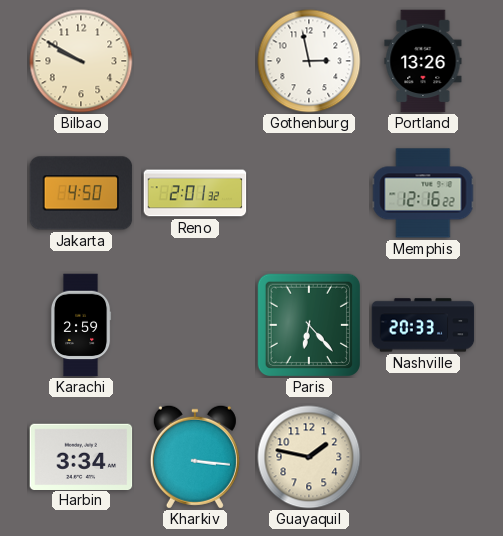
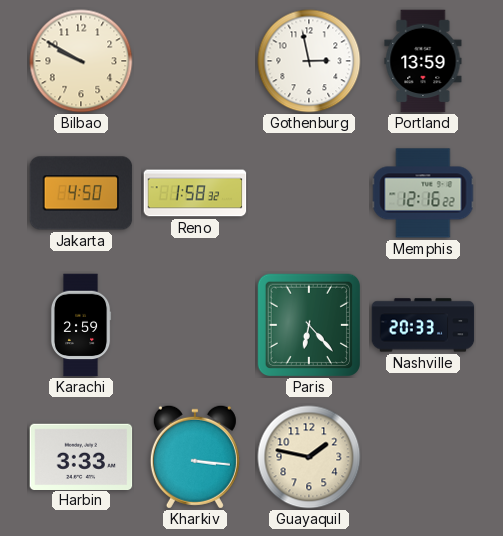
Portland: 13:26 -> 13:59
Reno: 2:01 -> 1:58
Harbin: 3:34 -> 3:33
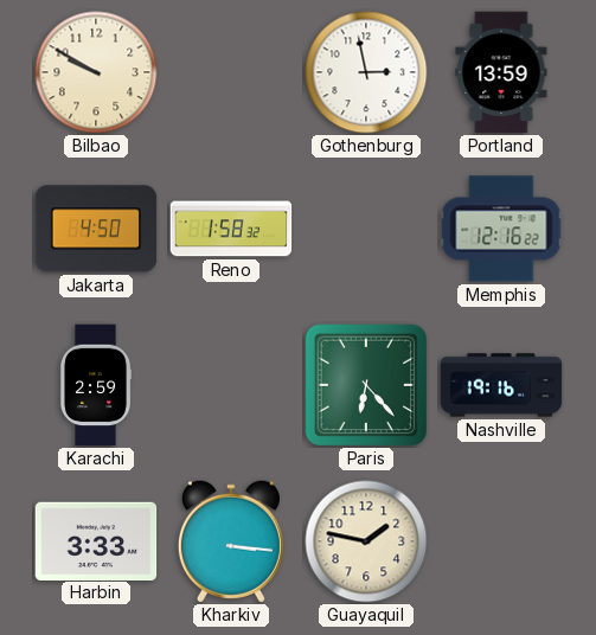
Nashville: 20:33 -> 19:16
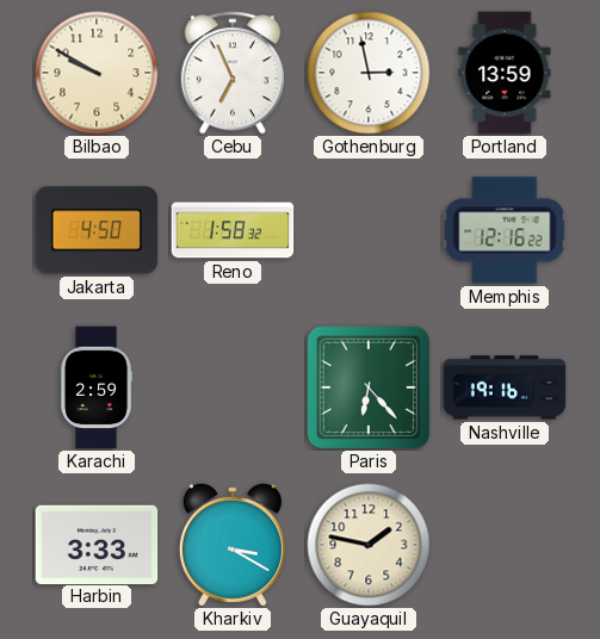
Cebu: none -> 6:56
Kharkiv: 3:16 -> 3:20
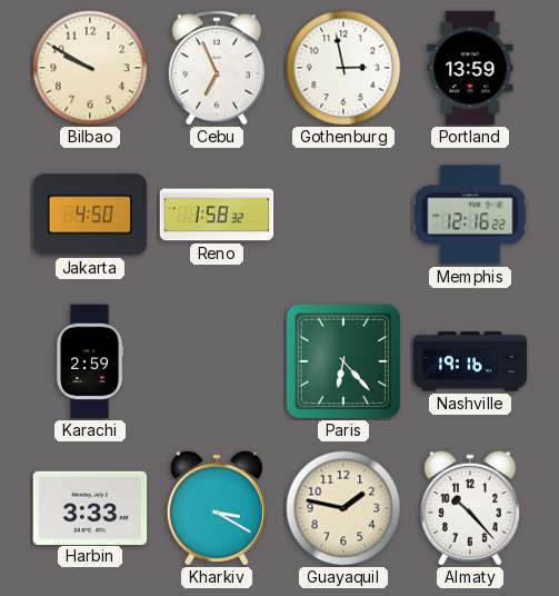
Almaty: none -> 10:23
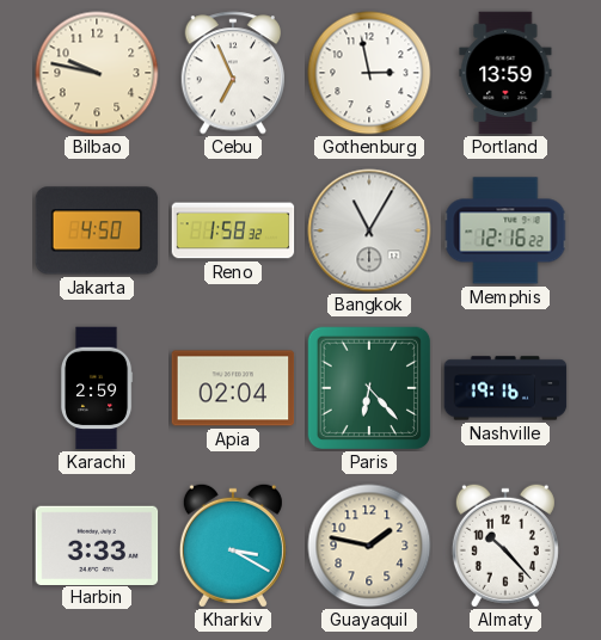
Bilbao: 9:50 -> 9:47
Bangkok: none -> 11:05
Apia: none -> 02:04
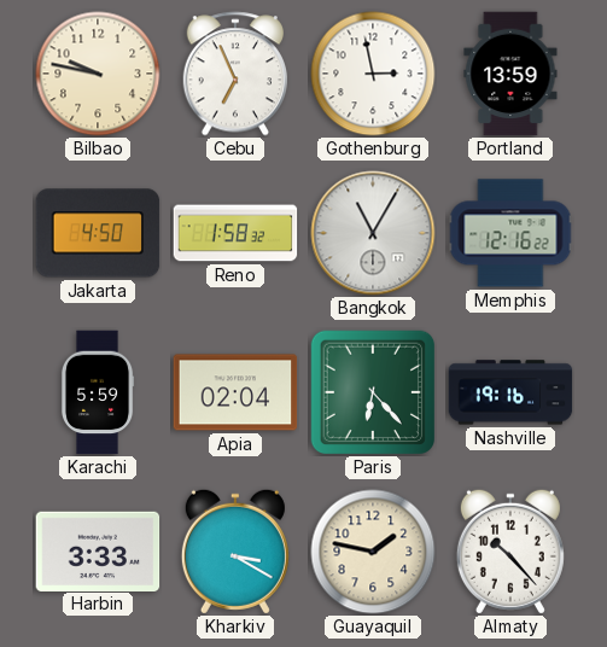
Karachi: 2:59 -> 5:59
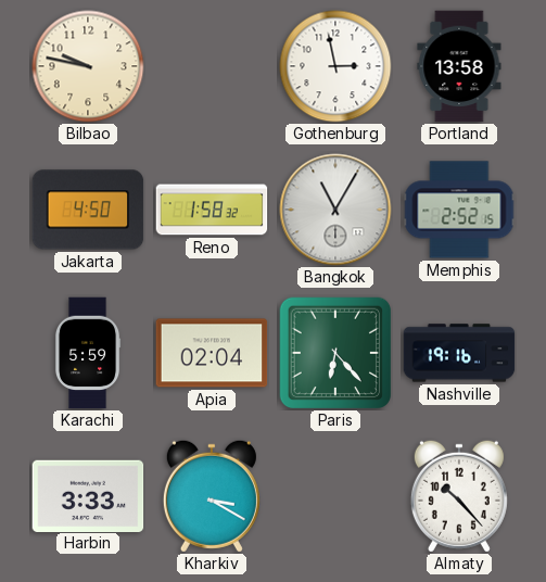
Cebu: 6:56 -> none
Portland: 13:59 -> 13:58
Memphis: 12:16 -> 2:52
Guayaquil: 1:47 -> none
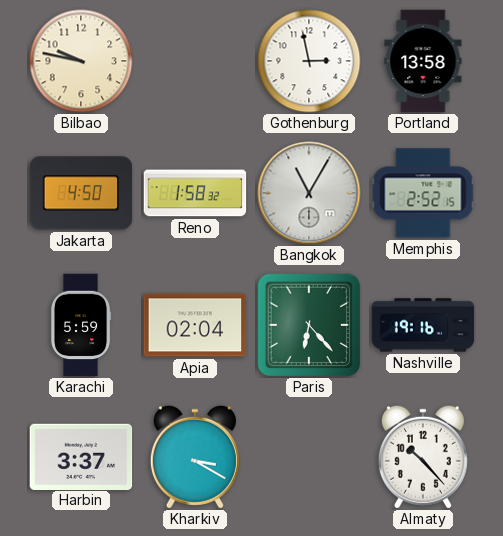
Harbin: 3:33 -> 3:37
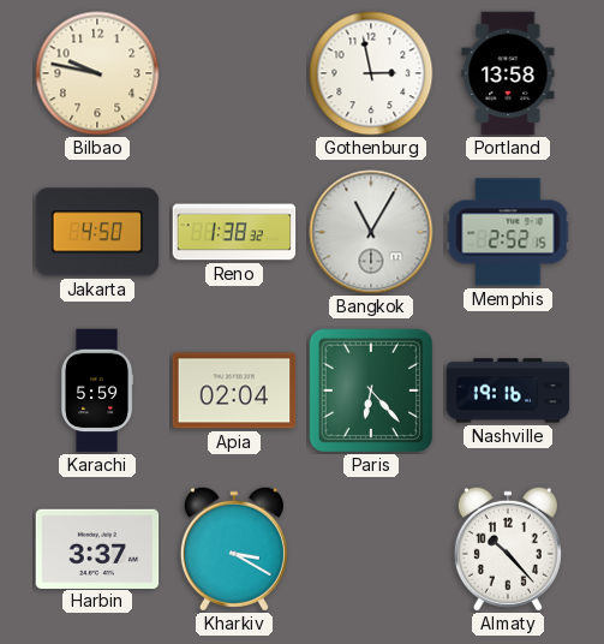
Reno: 1:58 -> 1:38
